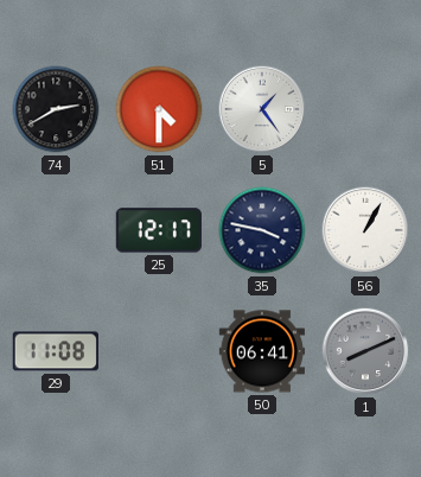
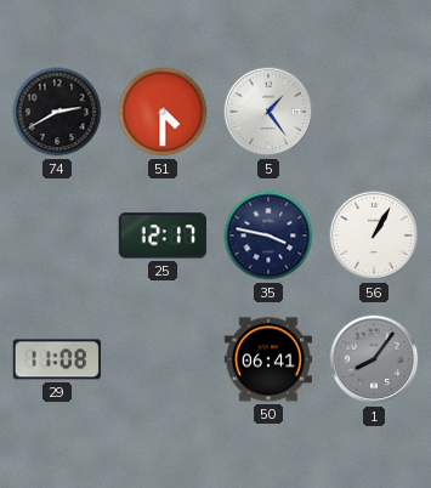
1: 8:11 -> 8:06
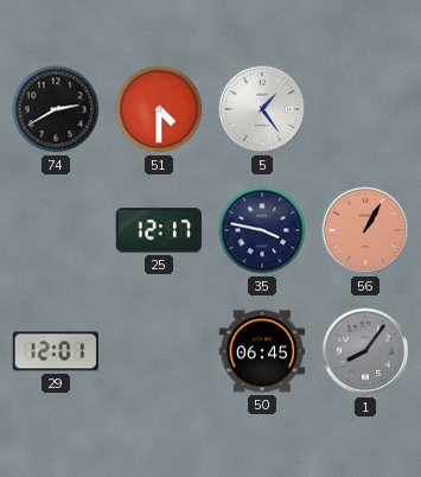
56 dial: white -> salmon
29: 11:08 -> 12:01
50: 06:41 -> 06:45
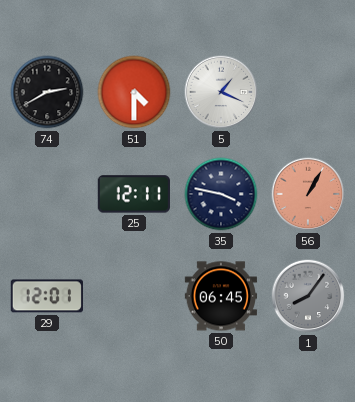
5: 1:24 -> 1:19
25: 12:17 -> 12:11
